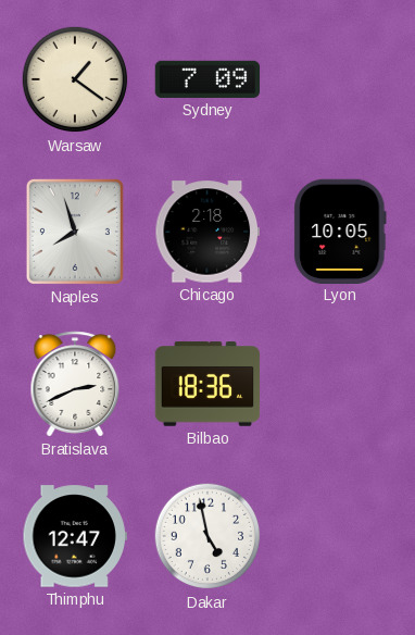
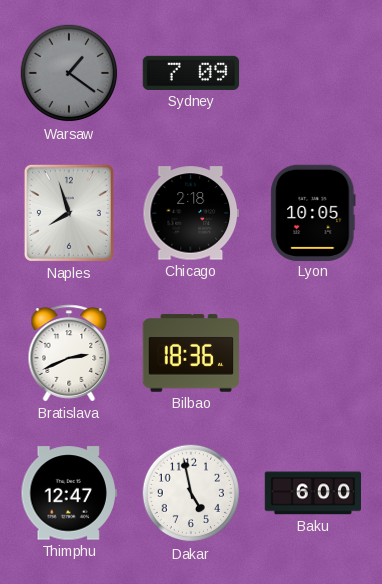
Warsaw dial: cream -> grey
Baku: none -> 6:00
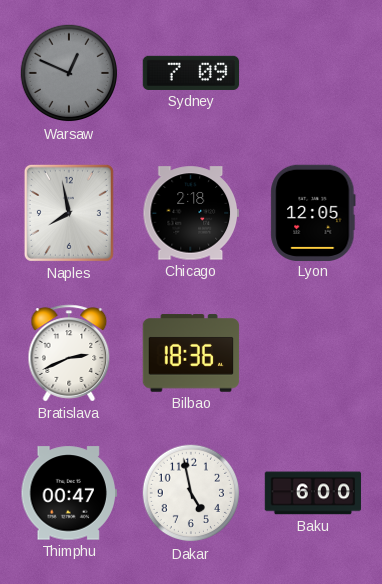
Warsaw: 1:21 -> 12:49
Naples: 7:57 -> 7:58
Lyon: 10:05 -> 12:05
Thimphu: 12:47 -> 00:47
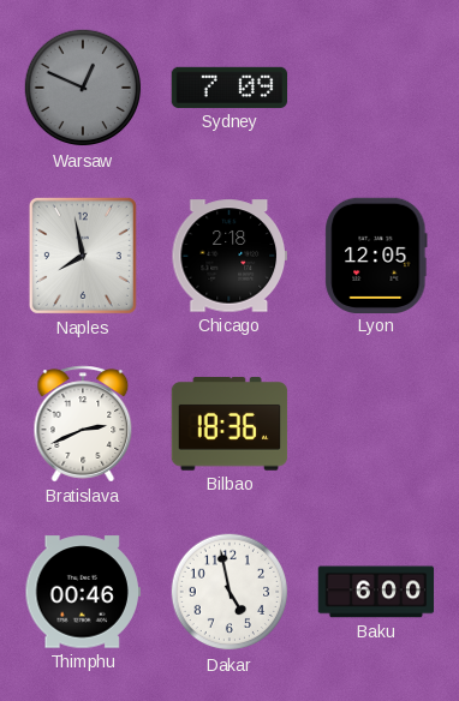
Thimphu: 00:47 -> 00:46
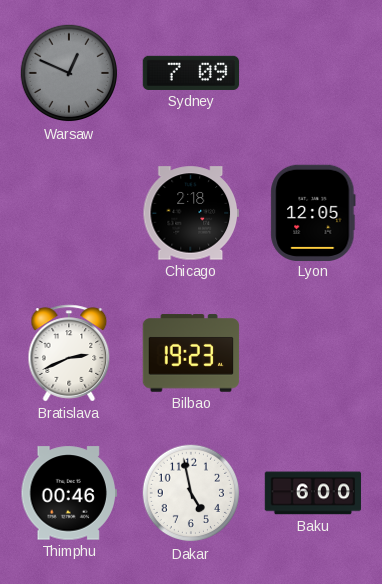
Naples: 7:58 -> none
Bilbao: 18:36 -> 19:23
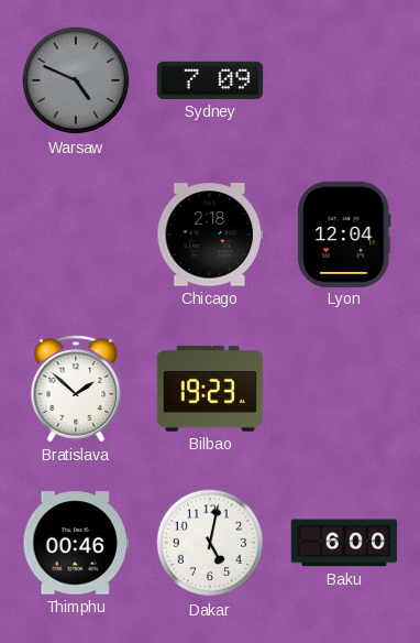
Warsaw: 12:49 -> 4:49
Lyon: 12:05 -> 12:04
Bratislava: 2:41 -> 1:52
Dakar: 4:58 -> 5:02
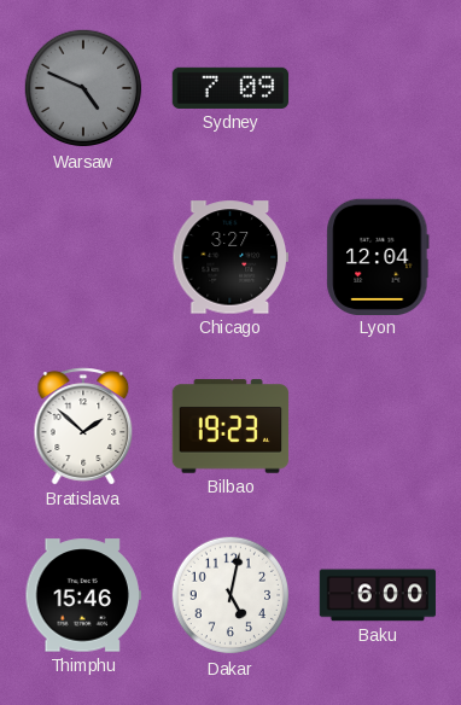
Chicago: 2:18 -> 3:27
Thimphu: 00:46 -> 15:46
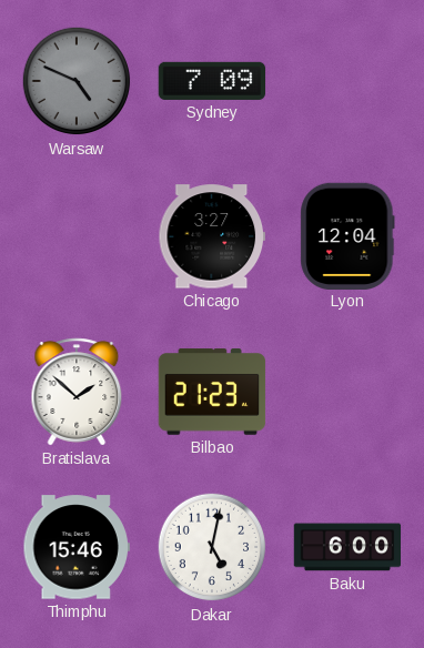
Bilbao: 19:23 -> 21:23
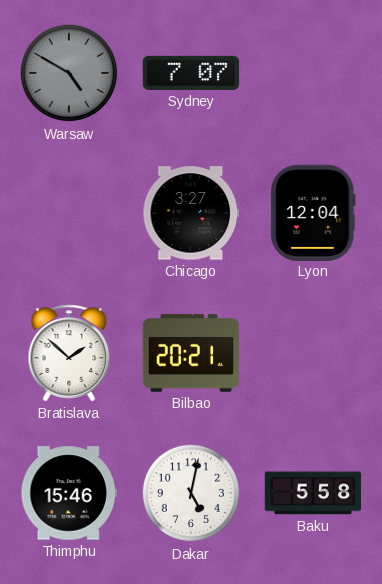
Warsaw: 4:49 -> 4:50
Sydney: 7:09 -> 7:07
Bilbao: 21:23 -> 20:21
Baku: 6:00 -> 5:58
